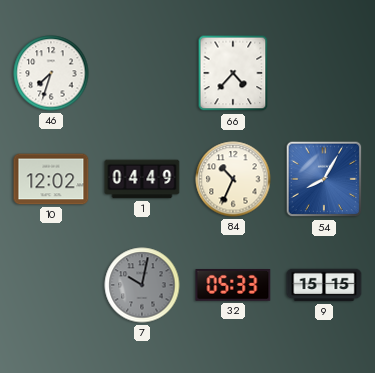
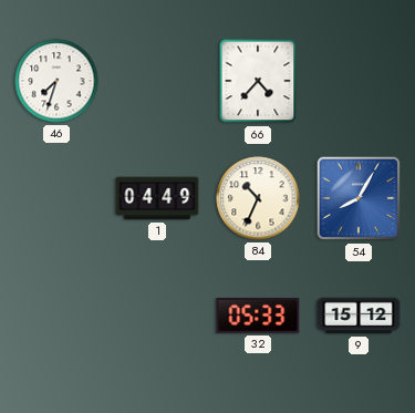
10: 12:02 -> none
7: 10:02 -> none
9: 15:15 -> 15:12
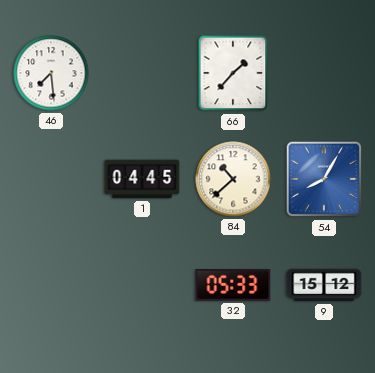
46: 7:33 -> 7:29
66: 4:37 -> 1:37
1: 04:49 -> 04:45
84: 10:34 -> 10:38
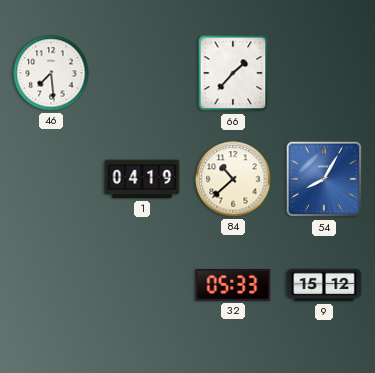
1: 04:45 -> 04:19
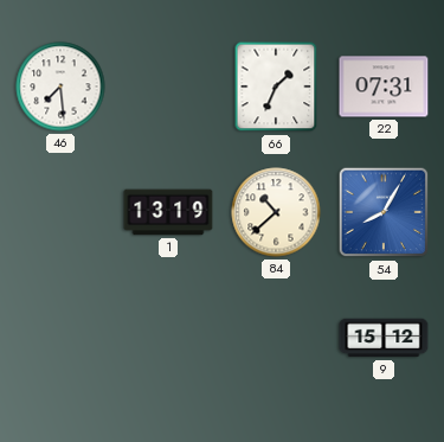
66: 1:37 -> 1:34
22: none -> 07:31
1: 04:19 -> 13:19
32: 05:33 -> none
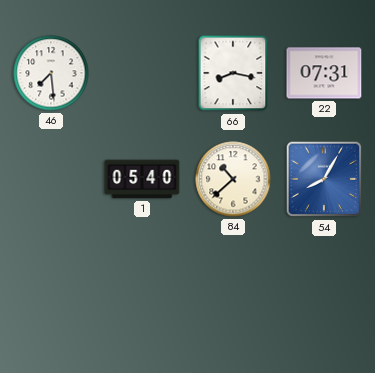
66: 1:34 -> 8:17
1: 13:19 -> 05:40
9: 15:12 -> none
